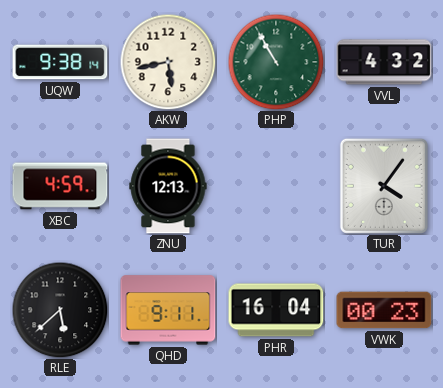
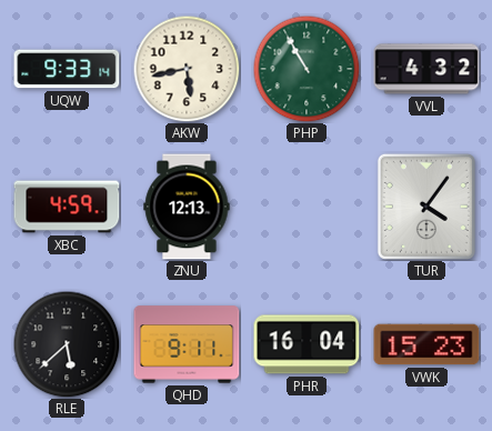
UQW: 9:38 -> 9:33
VWK: 00:23 -> 15:23
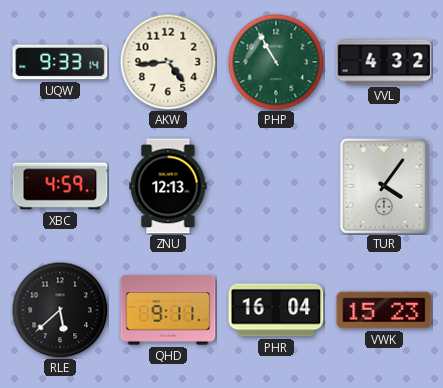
AKW: 5:43 -> 4:44
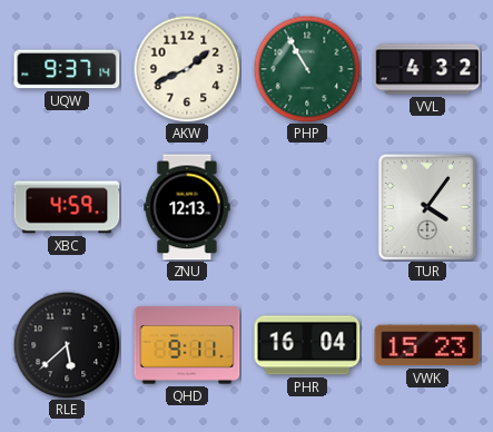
UQW: 9:33 -> 9:37
AKW: 4:44 -> 1:41
